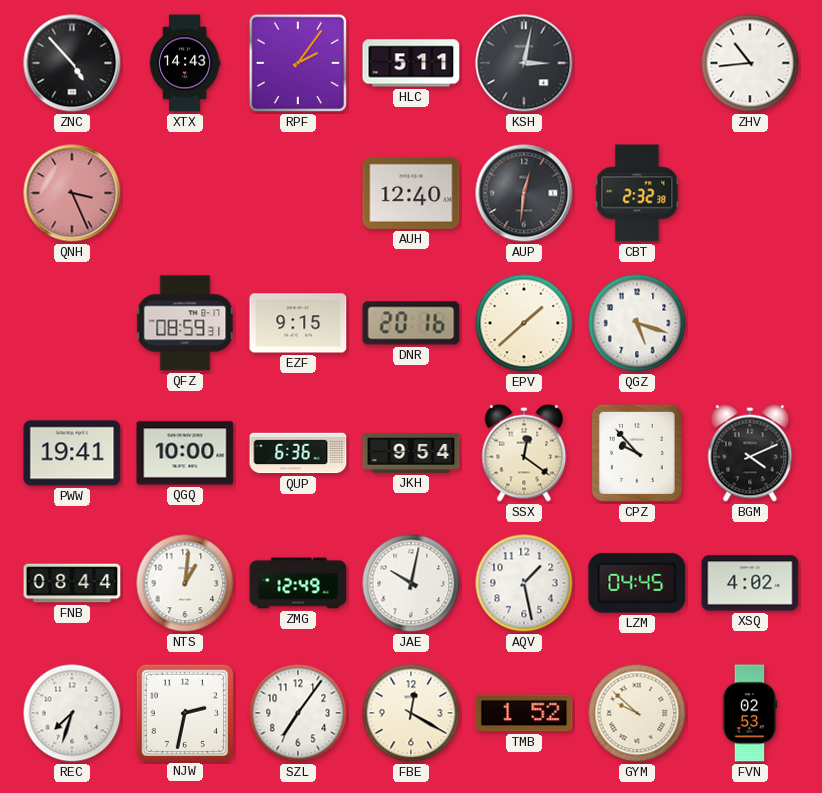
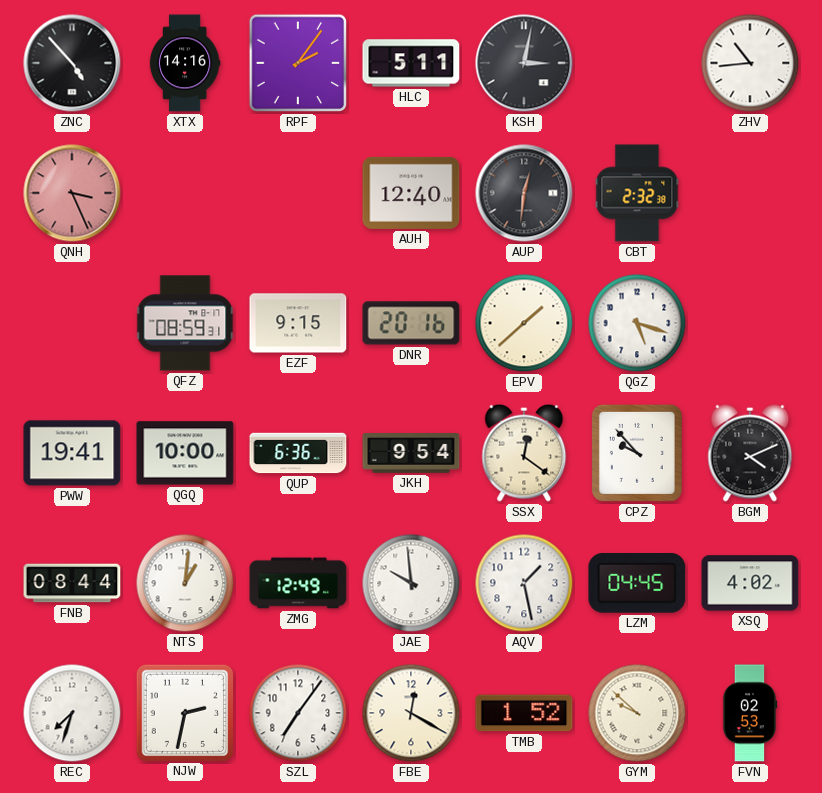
XTX: 14:43 -> 14:16
JAE: 10:02 -> 9:59
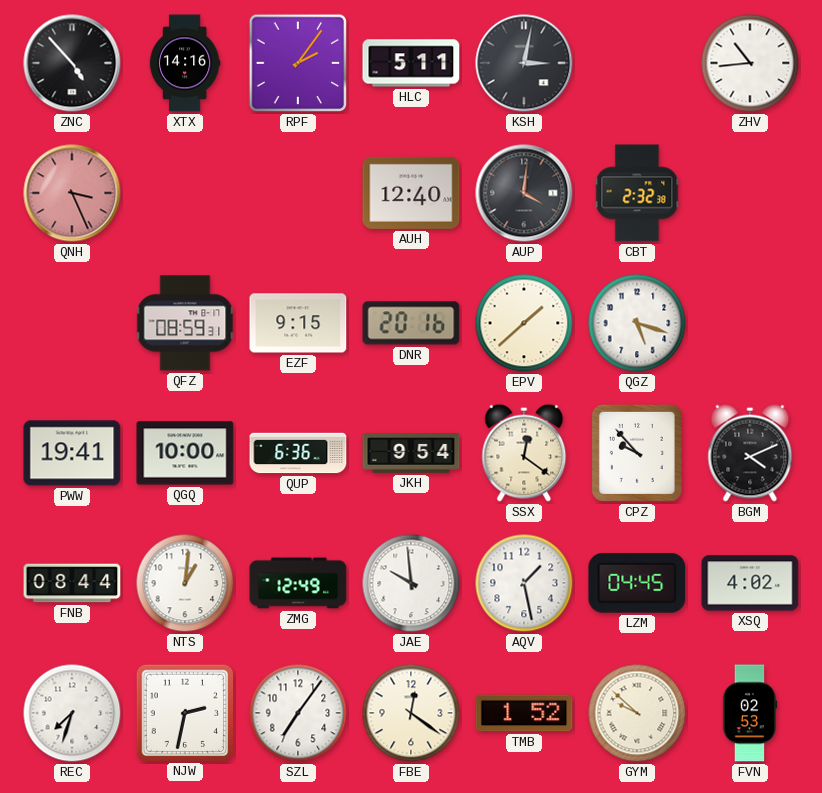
AUP: 12:31 -> 4:01
FBE: 12:20 -> 12:21
